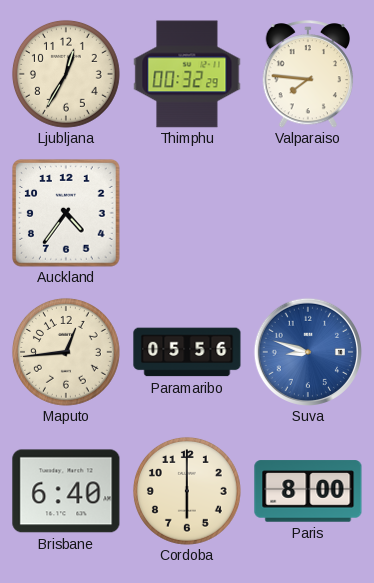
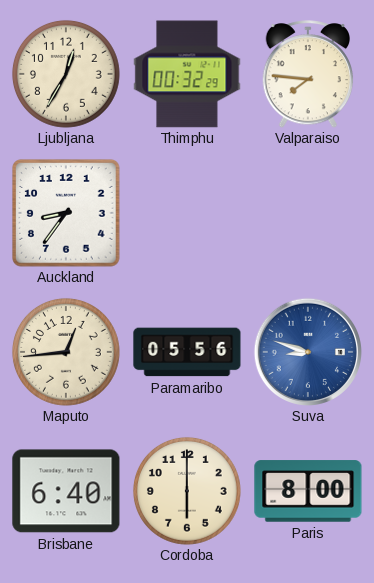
Auckland: 4:36 -> 8:36
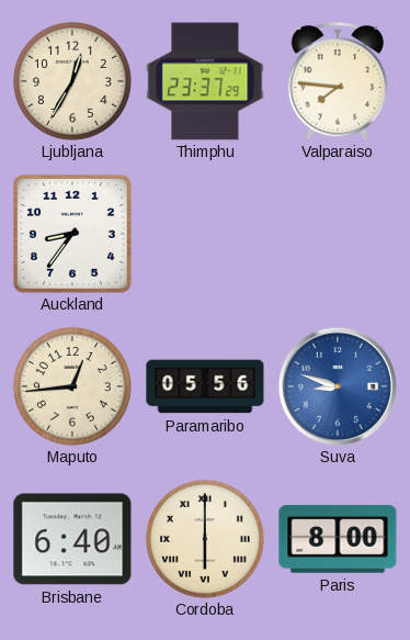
Thimphu: 00:32 -> 23:37
Cordoba numerals: Arabic -> Roman
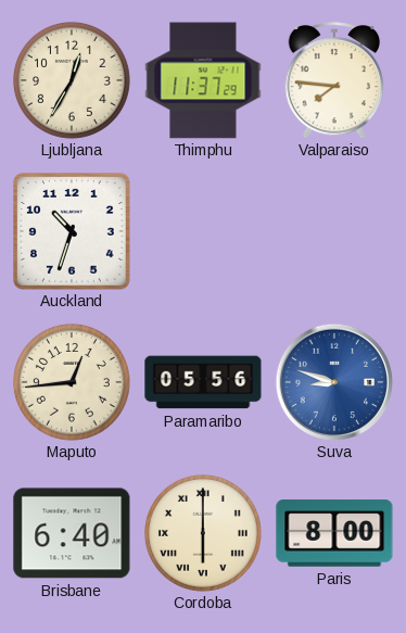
Thimphu: 23:37 -> 11:37
Auckland: 8:36 -> 10:33
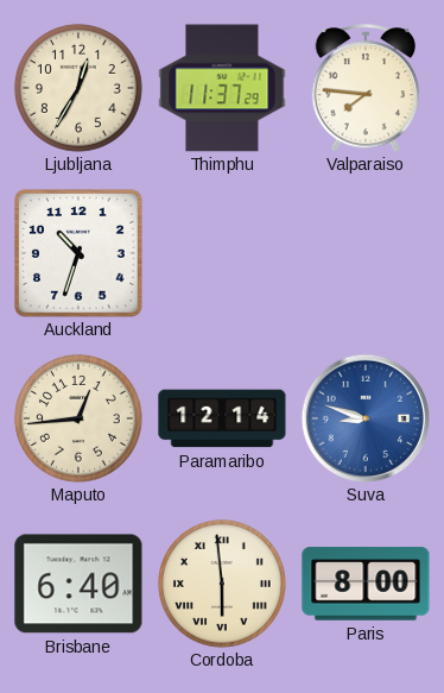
Paramaribo: 05:56 -> 12:14
Cordoba: 6:00 -> 5:59
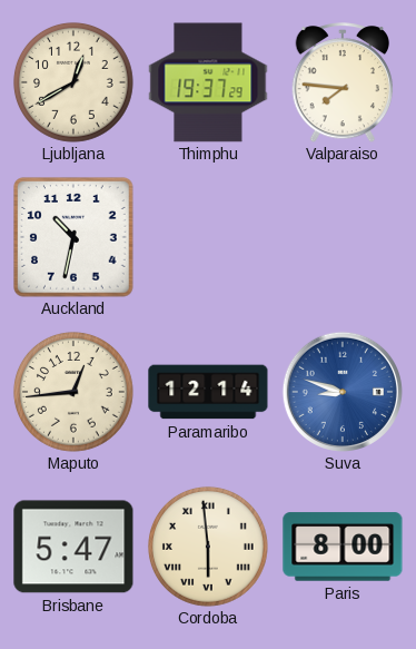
Ljubljana: 12:35 -> 12:40
Thimphu: 11:37 -> 19:37
Auckland: 10:33 -> 10:32
Brisbane: 6:40 -> 5:47
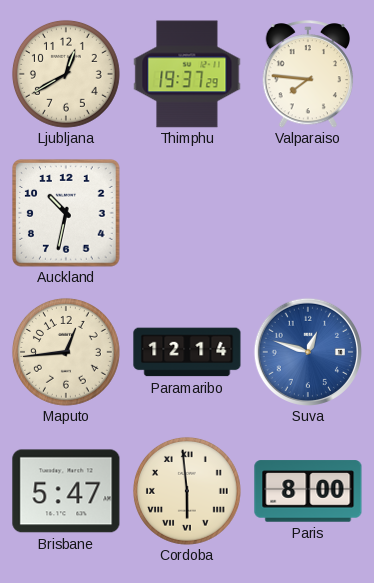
Suva: 8:48 -> 12:48
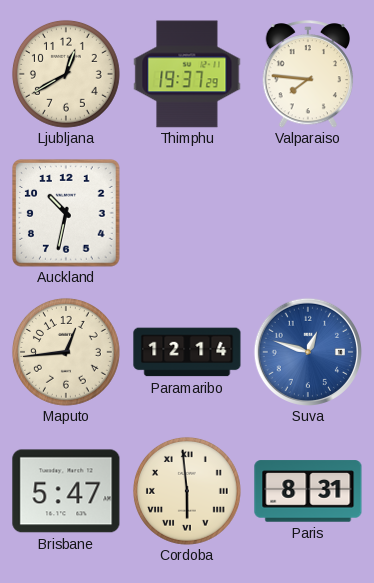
Paris: 8:00 -> 8:31
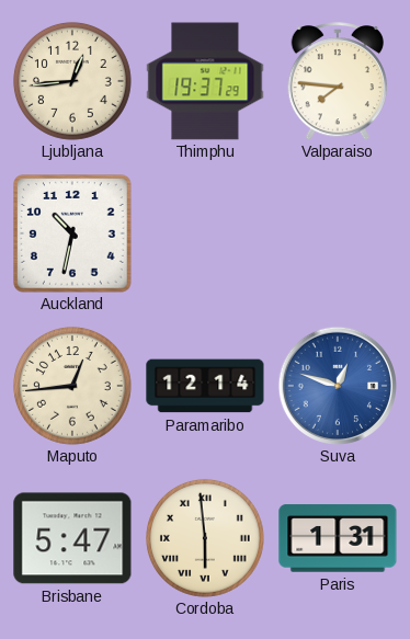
Ljubljana: 12:40 -> 12:44
Paris: 8:31 -> 1:31
